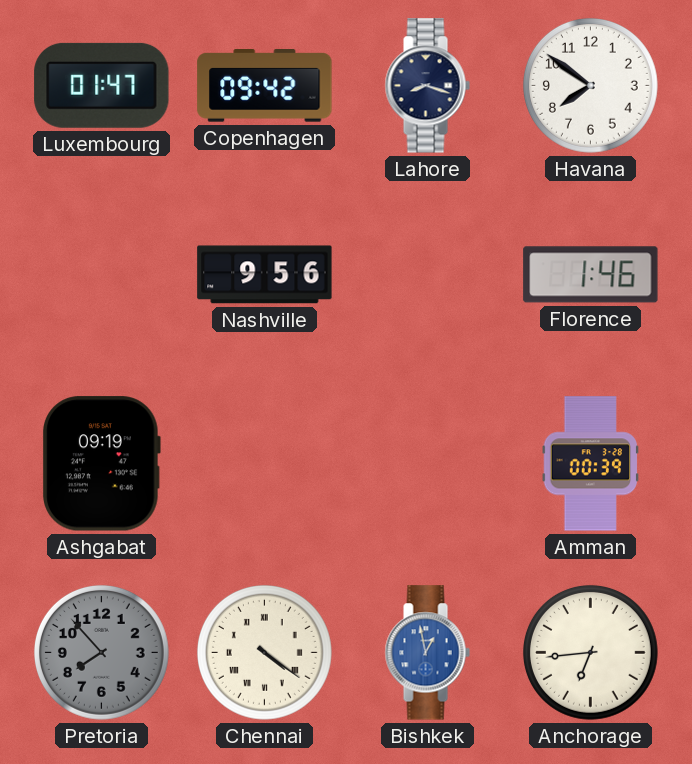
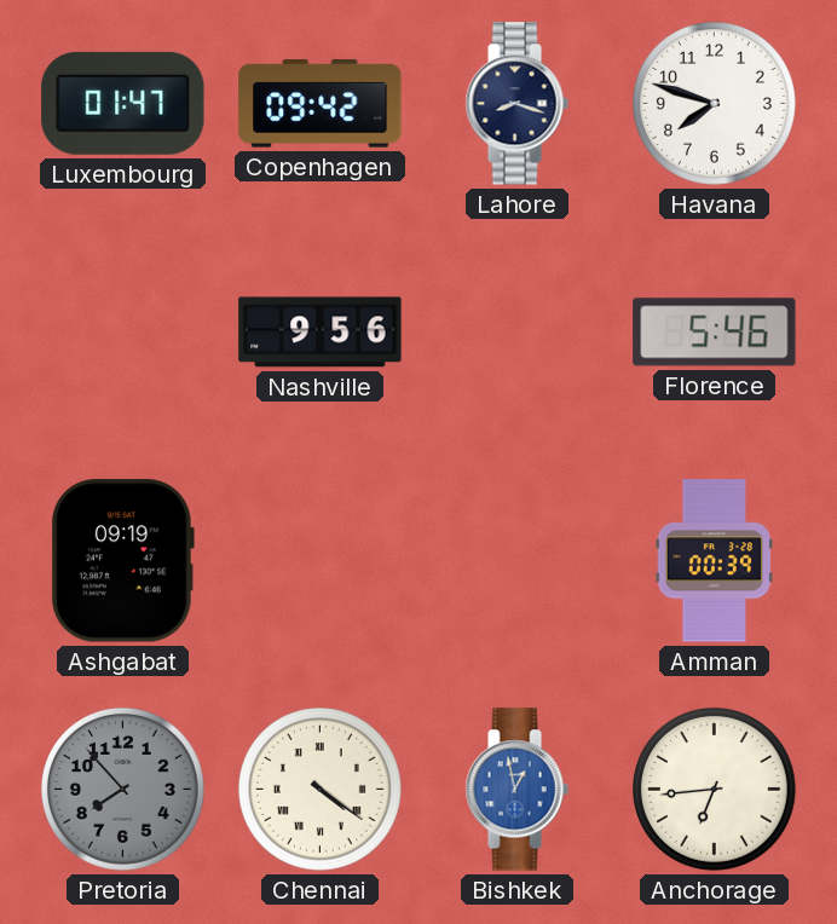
Havana: 7:51 -> 7:48
Florence: 1:46 -> 5:46
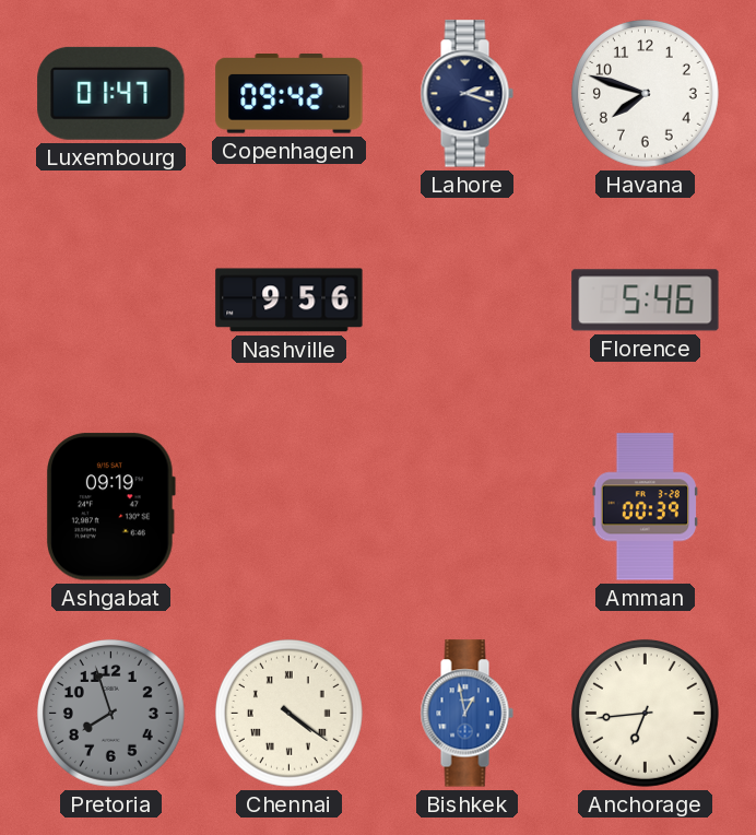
Lahore: 8:18 -> 2:18
Pretoria: 7:53 -> 7:57
